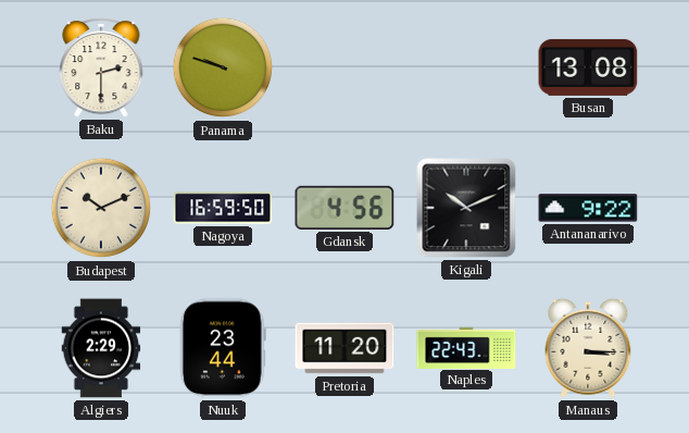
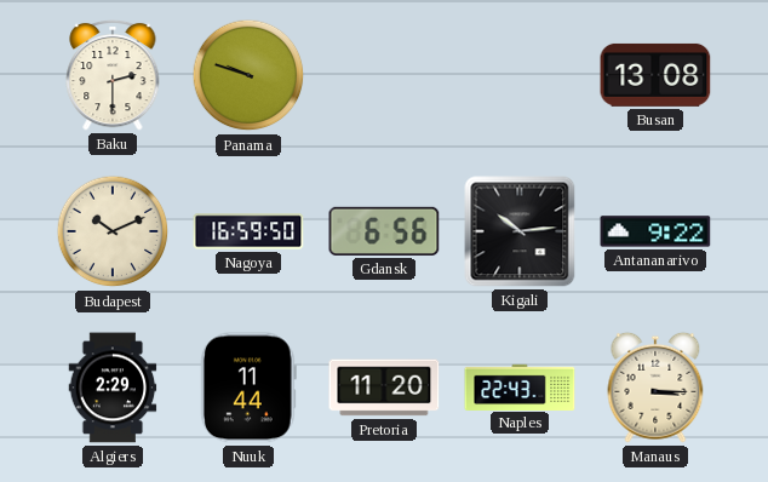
Gdansk: 4:56 -> 6:56
Kigali: 10:11 -> 10:14
Nuuk: 23:44 -> 11:44
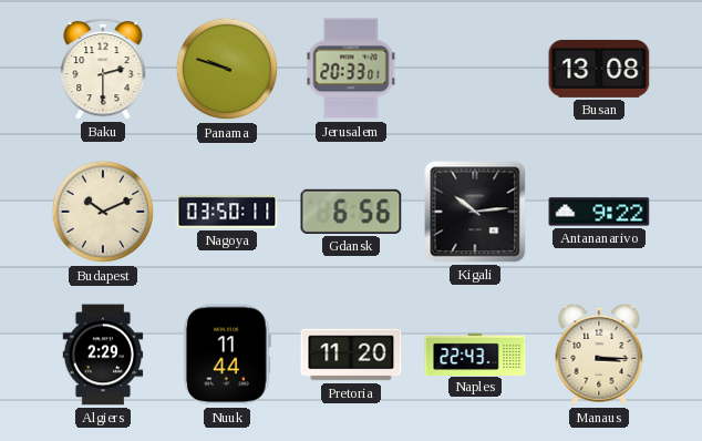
Jerusalem: none -> 20:33
Nagoya: 16:59 -> 03:50
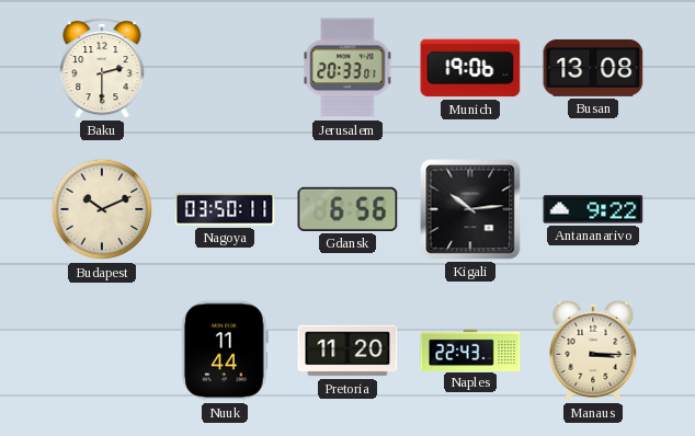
Panama: 9:48 -> none
Munich: none -> 19:06
Algiers: 2:29 -> none
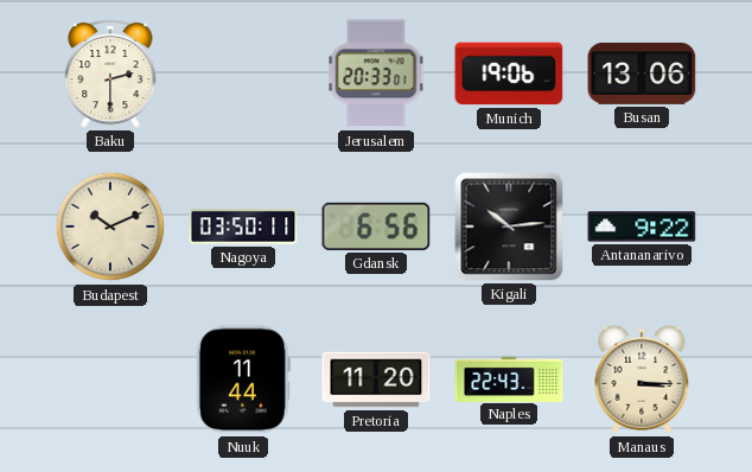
Busan: 13:08 -> 13:06
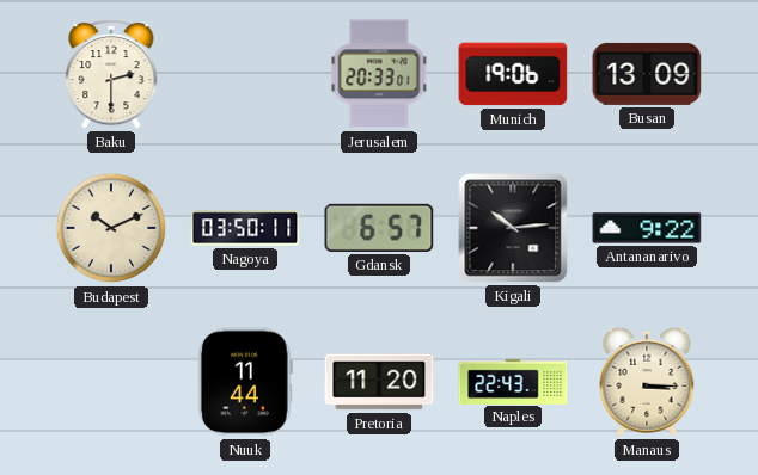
Busan: 13:06 -> 13:09
Gdansk: 6:56 -> 6:57
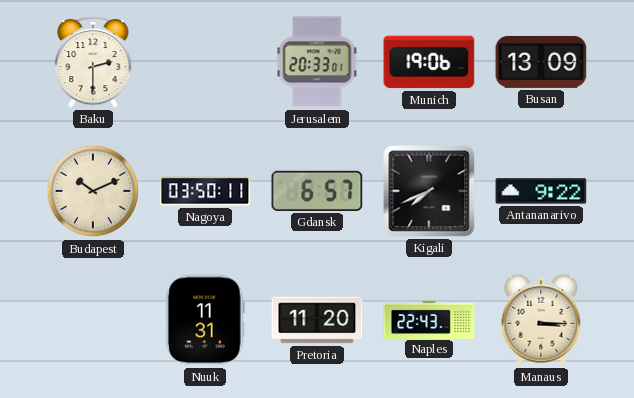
Kigali: 10:14 -> 7:41
Nuuk: 11:44 -> 11:31
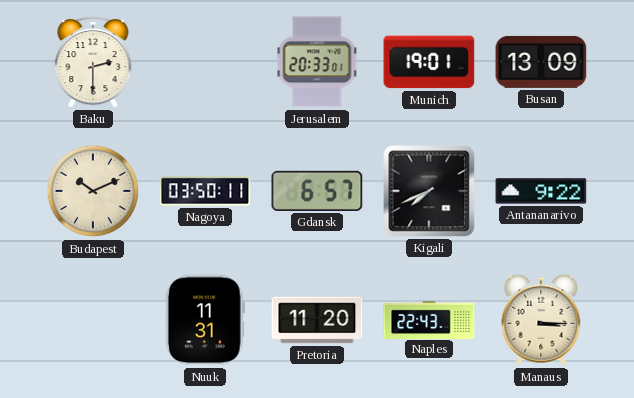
Munich: 19:06 -> 19:01
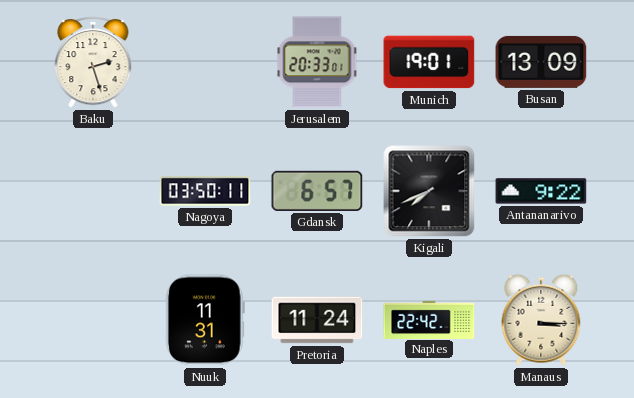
Baku: 2:30 -> 2:27
Budapest: 10:11 -> none
Pretoria: 11:20 -> 11:24
Naples: 22:43 -> 22:42
